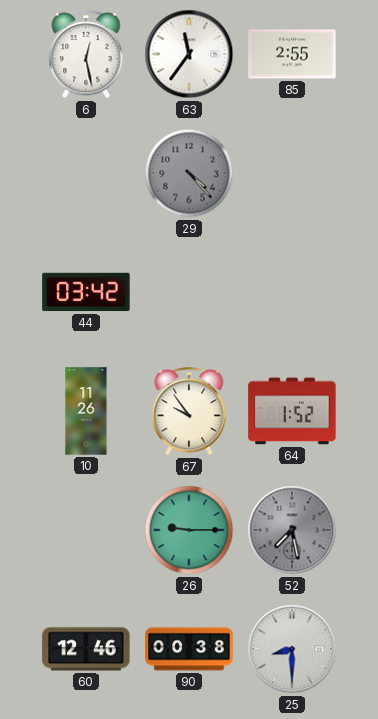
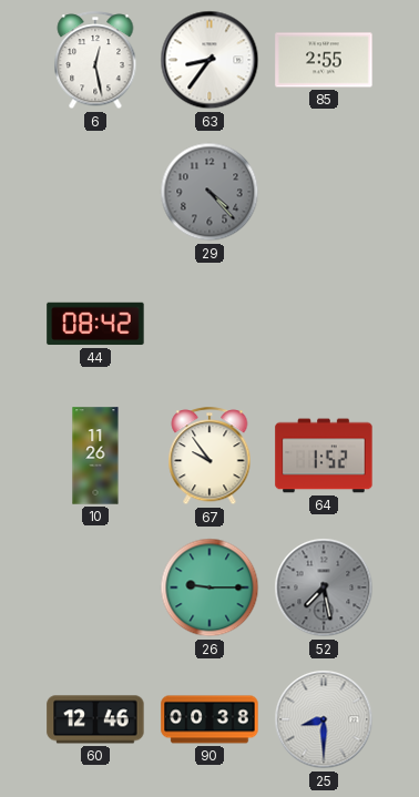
63: 11:36 -> 8:36
44: 03:42 -> 08:42
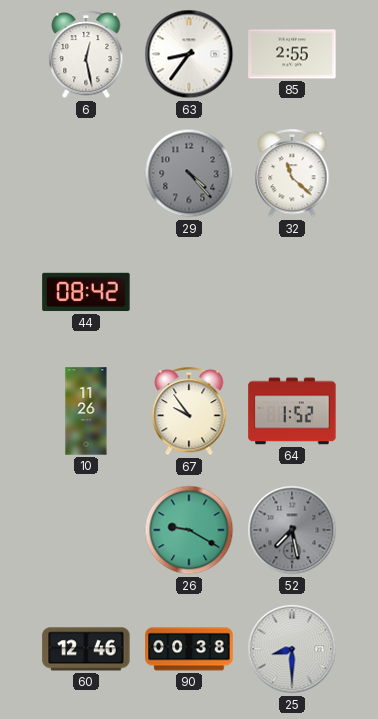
32: none -> 11:22
26: 9:15 -> 9:20
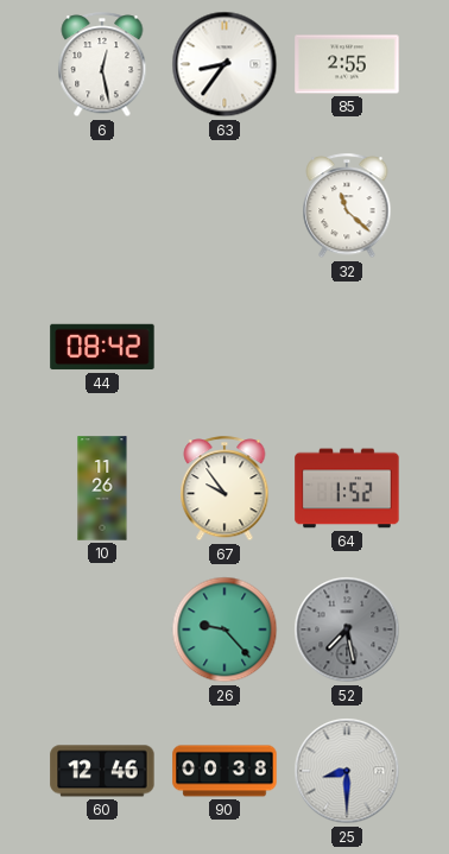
29: 4:23 -> none
26: 9:20 -> 9:23
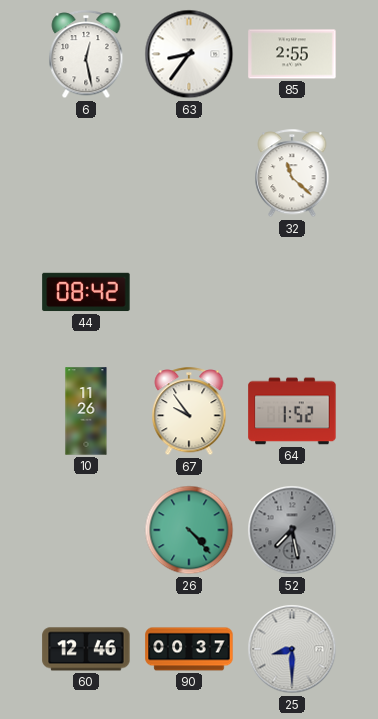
26: 9:23 -> 4:23
90: 00:38 -> 00:37
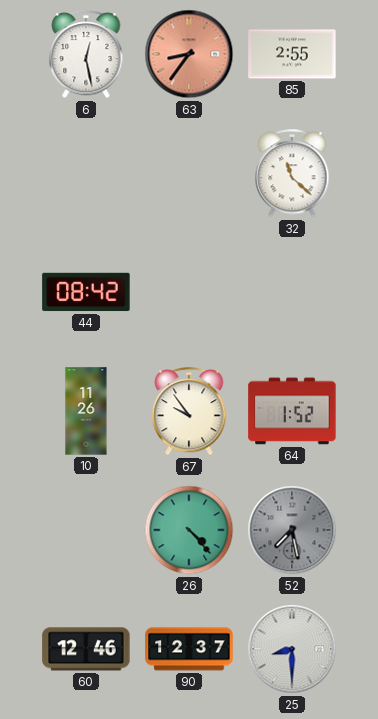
63 dial: white -> salmon
90: 00:37 -> 12:37
